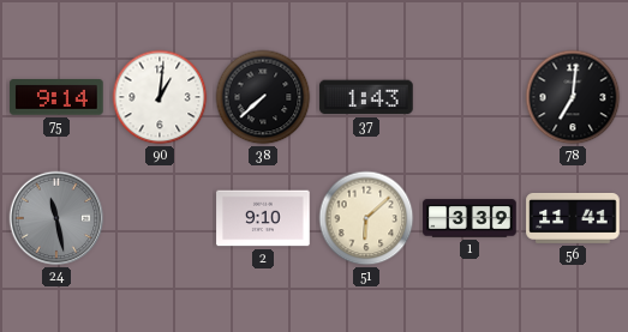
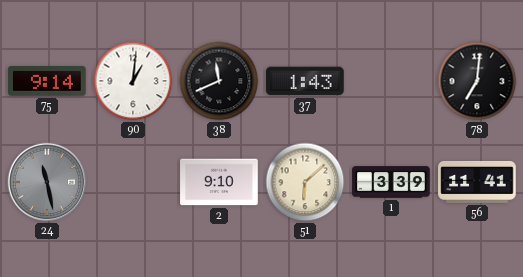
38: 7:38 -> 11:41
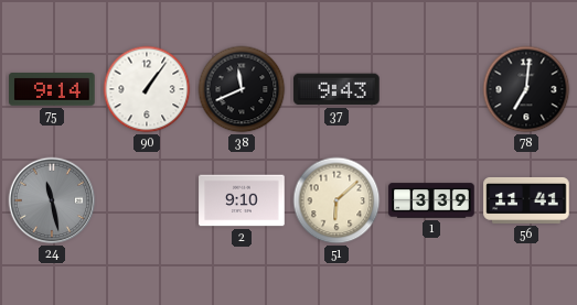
90: 1:01 -> 1:06
37: 1:43 -> 9:43
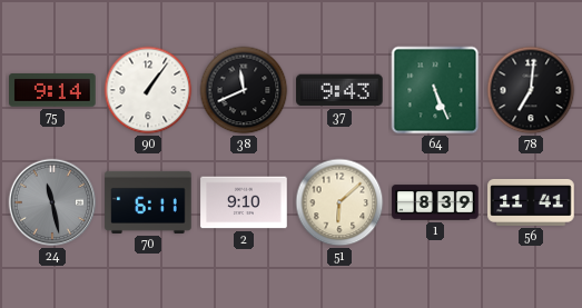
64: none -> 5:26
70: none -> 6:11
1: 3:39 -> 8:39
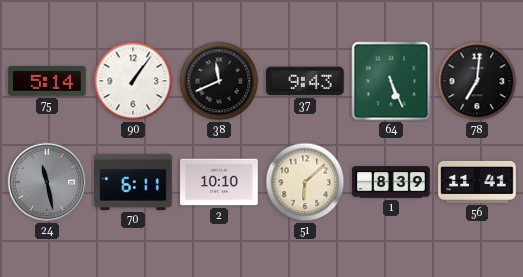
75: 9:14 -> 5:14
2: 9:10 -> 10:10
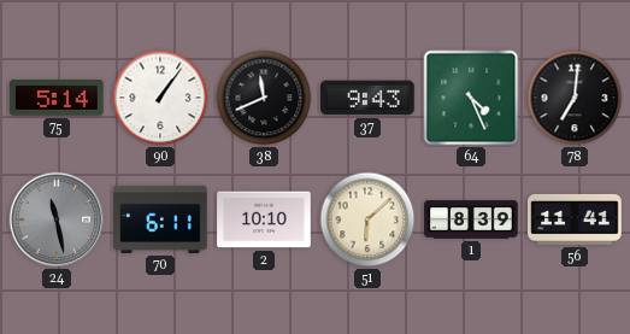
64: 5:26 -> 4:26
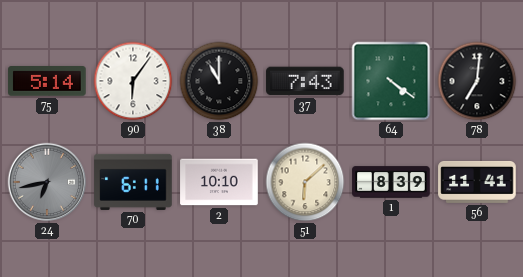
90: 1:06 -> 6:06
38: 11:41 -> 11:00
37: 9:43 -> 7:43
64: 4:26 -> 4:21
24: 11:28 -> 6:43
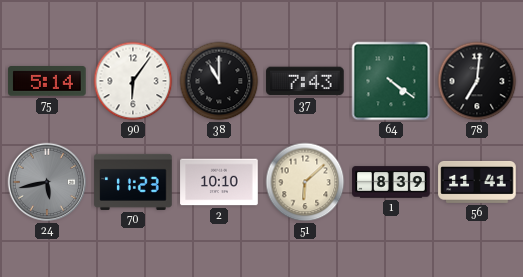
24: 6:43 -> 5:43
70: 6:11 -> 11:23
